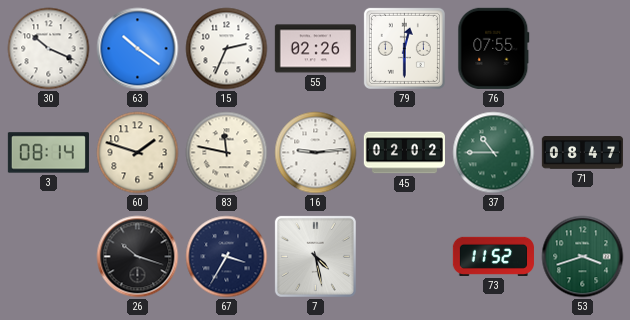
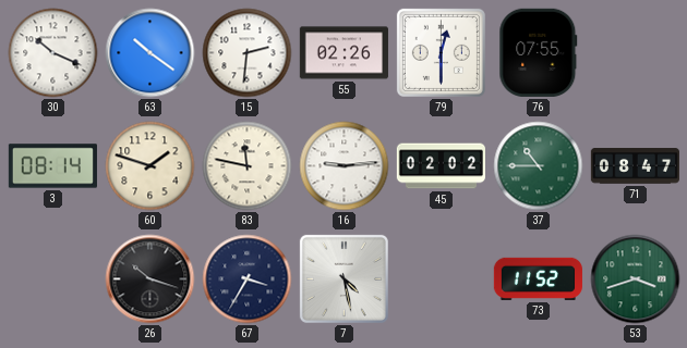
15: 2:34 -> 2:31
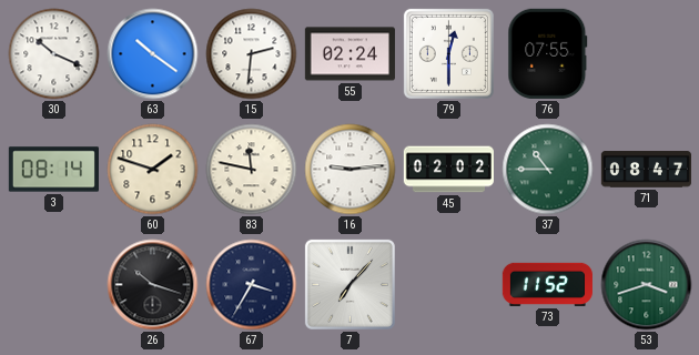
55: 02:26 -> 02:24
7: 4:28 -> 7:07
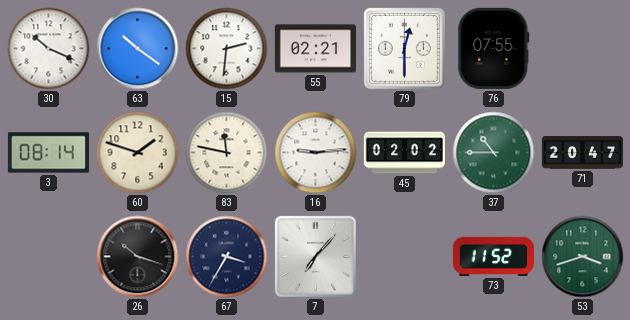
55: 02:24 -> 02:21
71: 08:47 -> 20:47
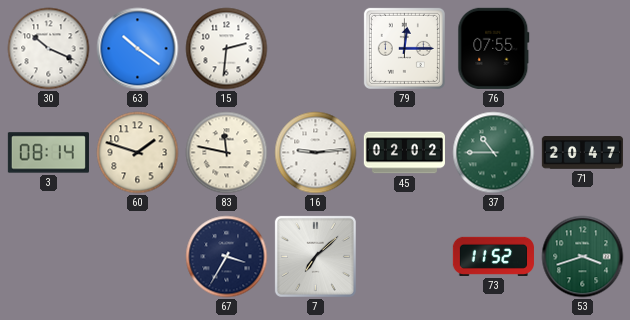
55: 02:21 -> none
79: 12:30 -> 12:15
26: 10:18 -> none
7: 7:07 -> 7:08
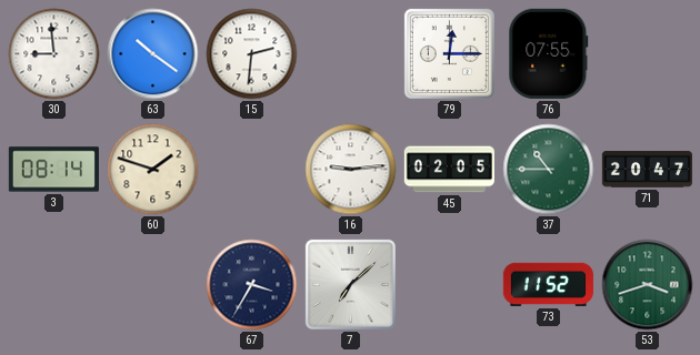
30: 10:19 -> 8:59
83: 11:47 -> none
45: 02:02 -> 02:05
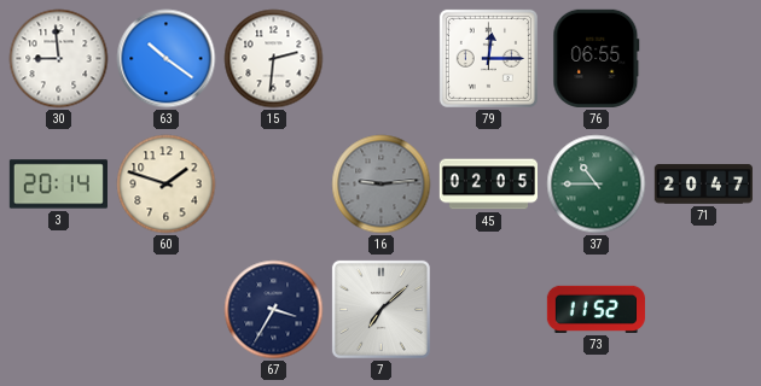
76: 07:55 -> 06:55
3: 08:14 -> 20:14
16 dial: white -> grey
53: 3:42 -> none
